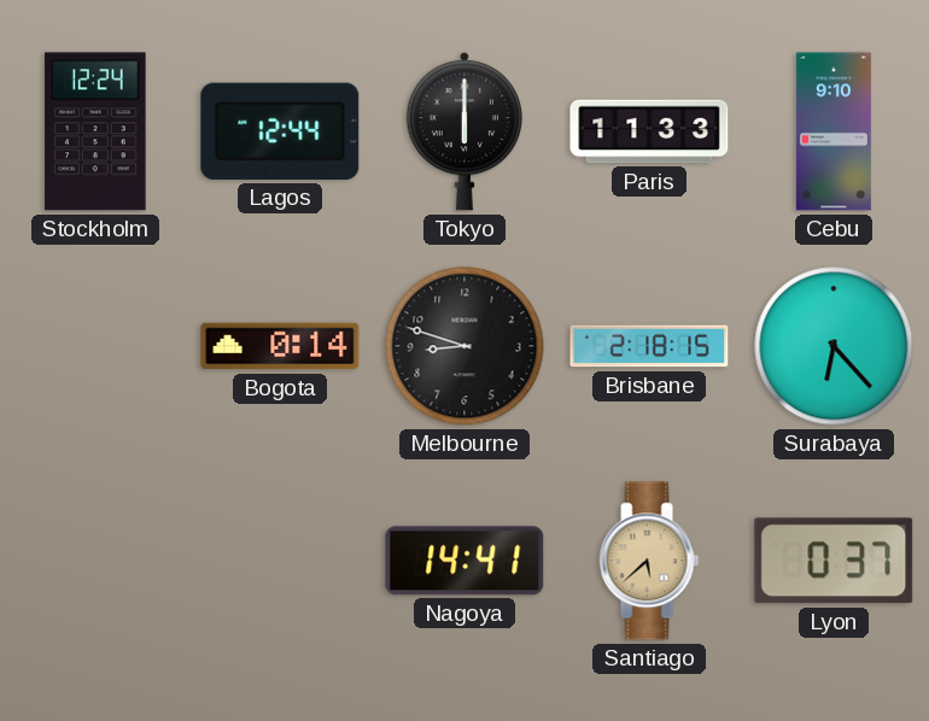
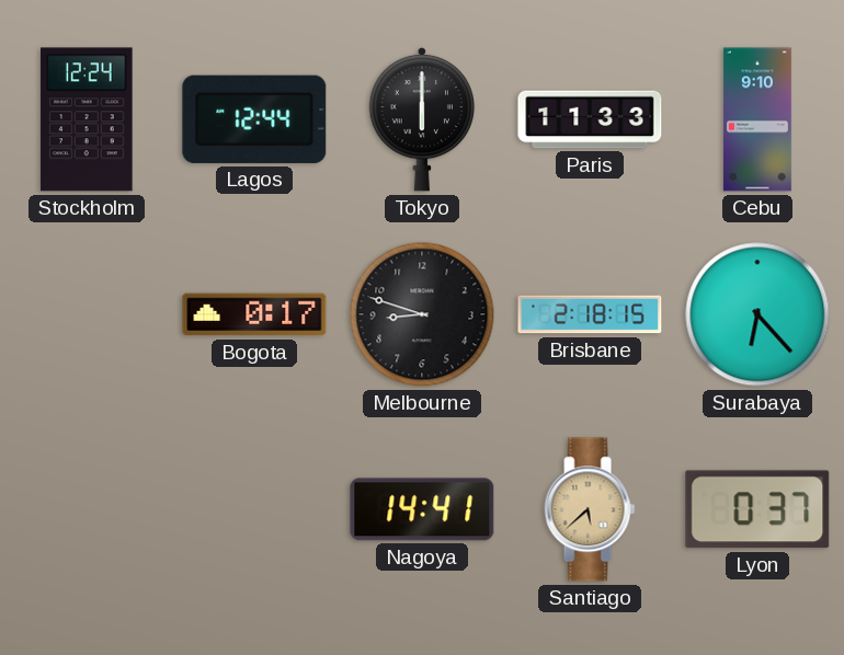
Bogota: 0:14 -> 0:17
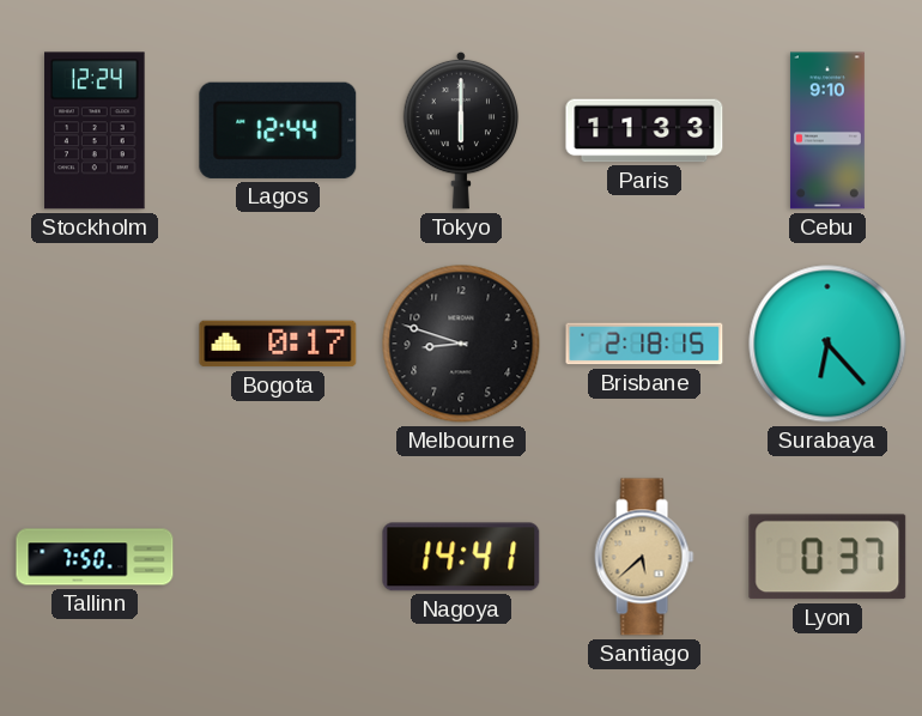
Tallinn: none -> 7:50
